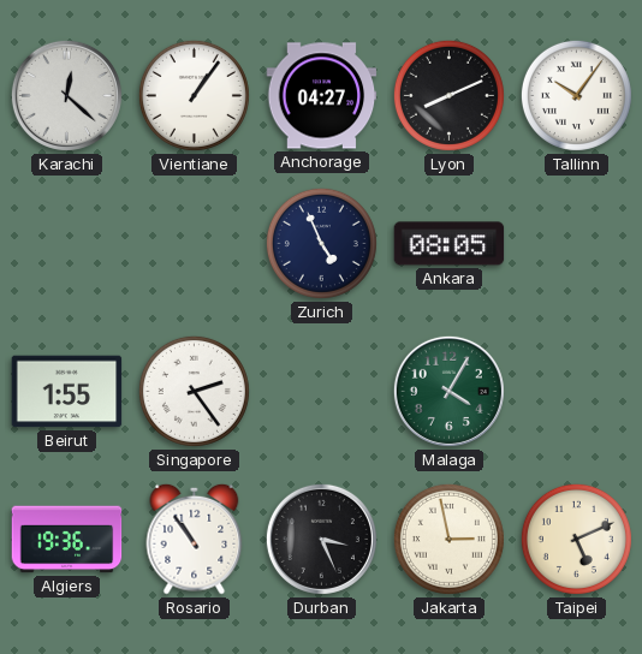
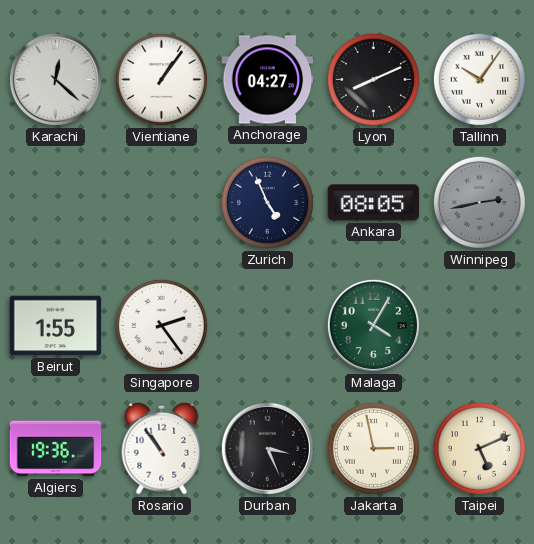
Winnipeg: none -> 2:43
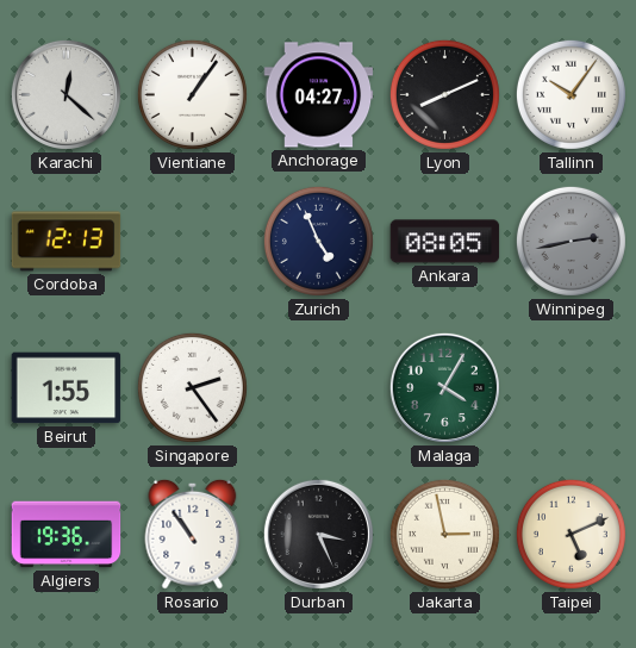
Cordoba: none -> 12:13
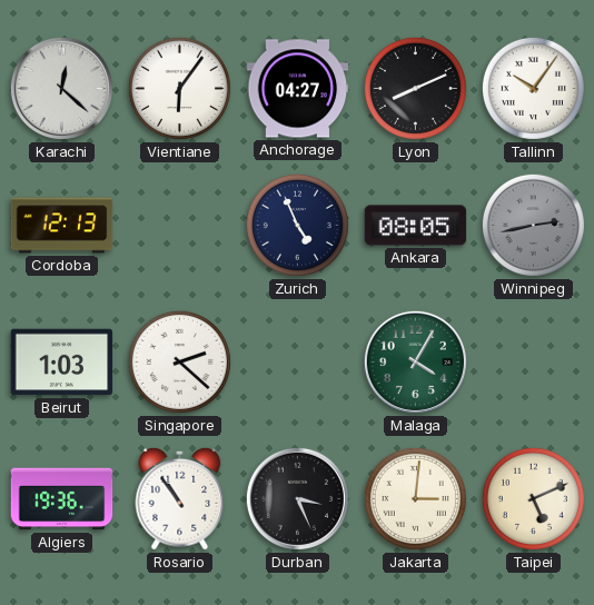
Vientiane: 1:06 -> 6:06
Beirut: 1:55 -> 1:03
Singapore: 2:24 -> 2:22
Jakarta: 2:58 -> 3:01
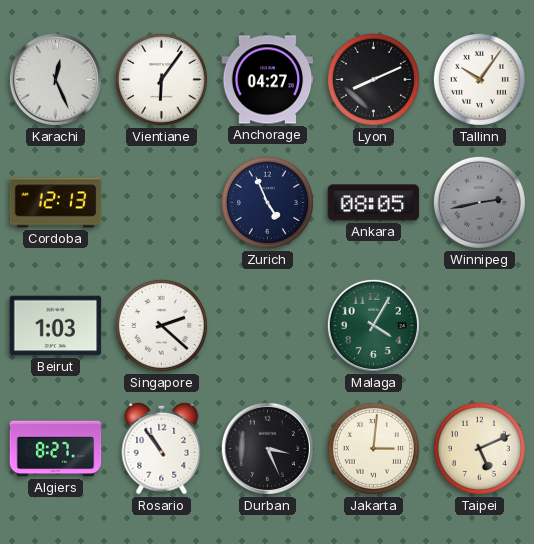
Karachi: 12:22 -> 12:26
Algiers: 19:36 -> 8:27
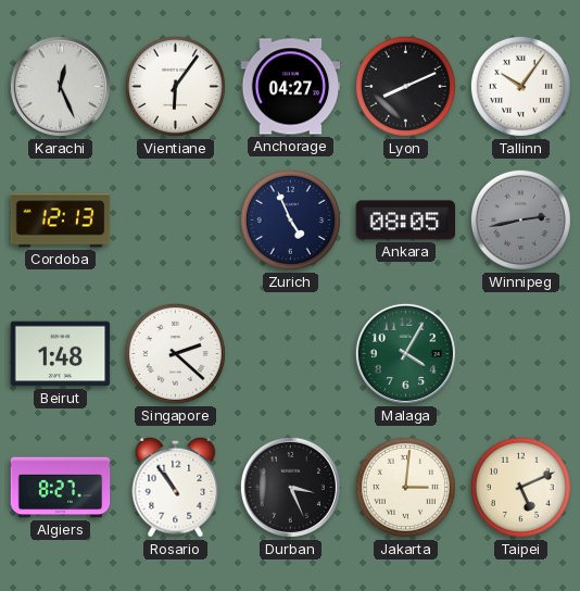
Beirut: 1:03 -> 1:48
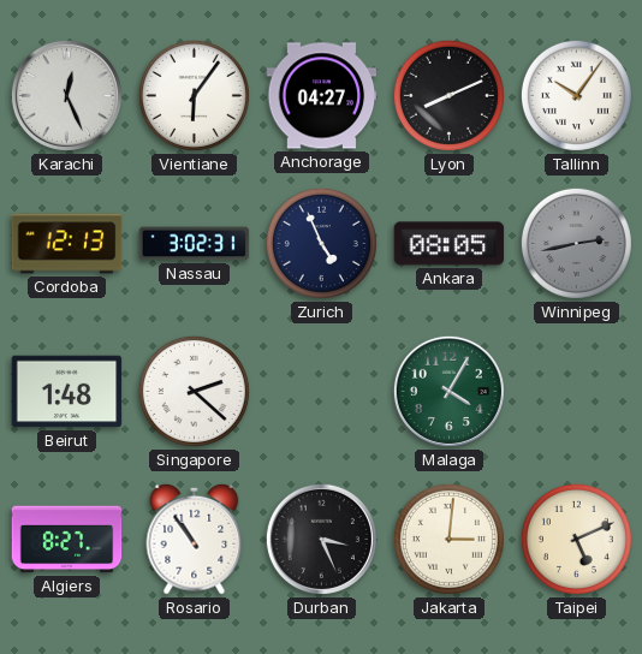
Nassau: none -> 3:02
